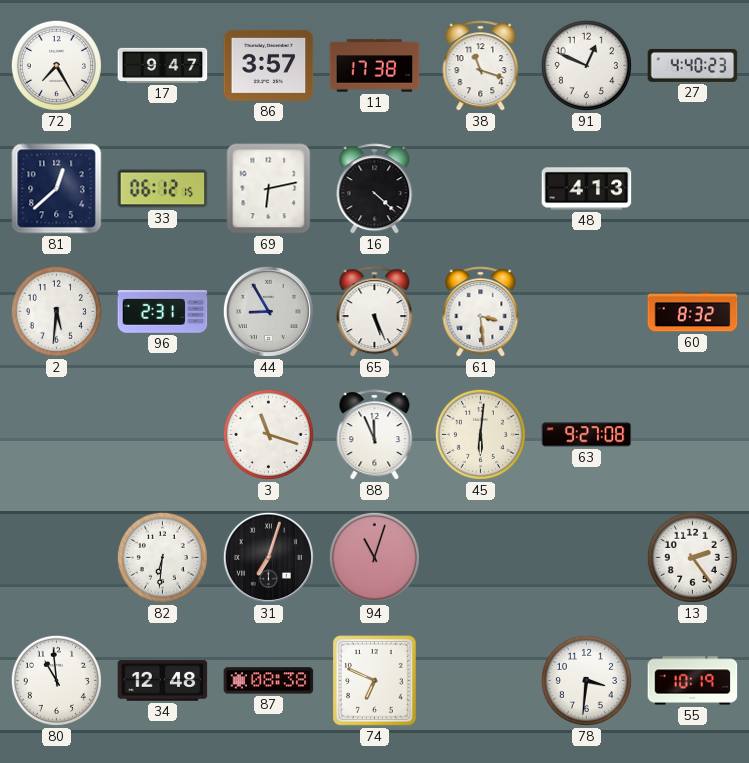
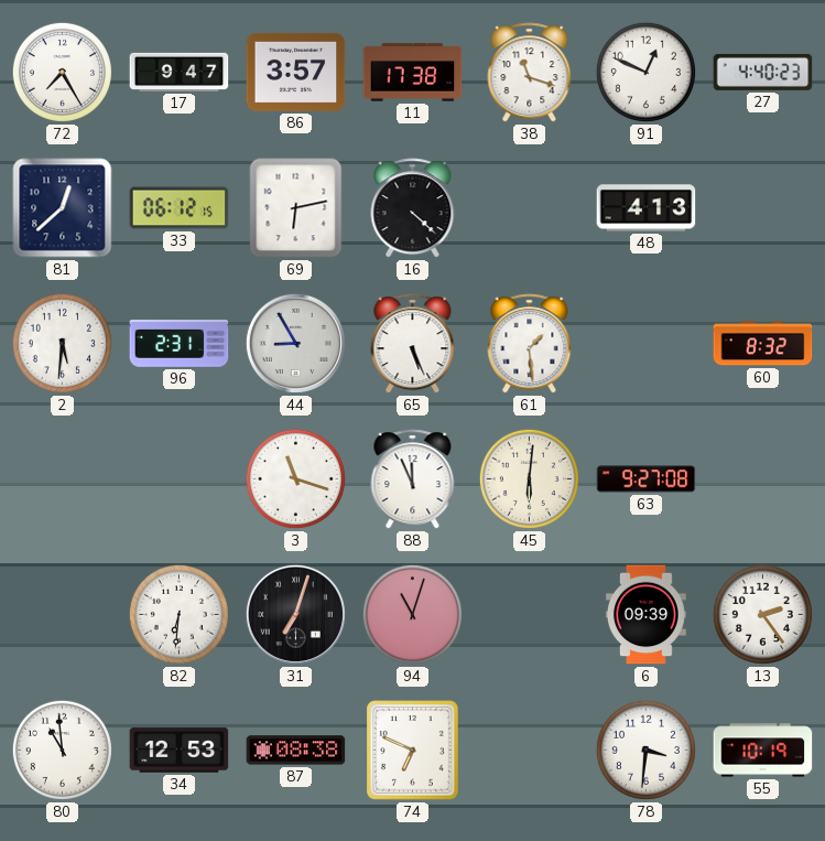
61: 3:29 -> 1:29
6: none -> 09:39
34: 12:48 -> 12:53
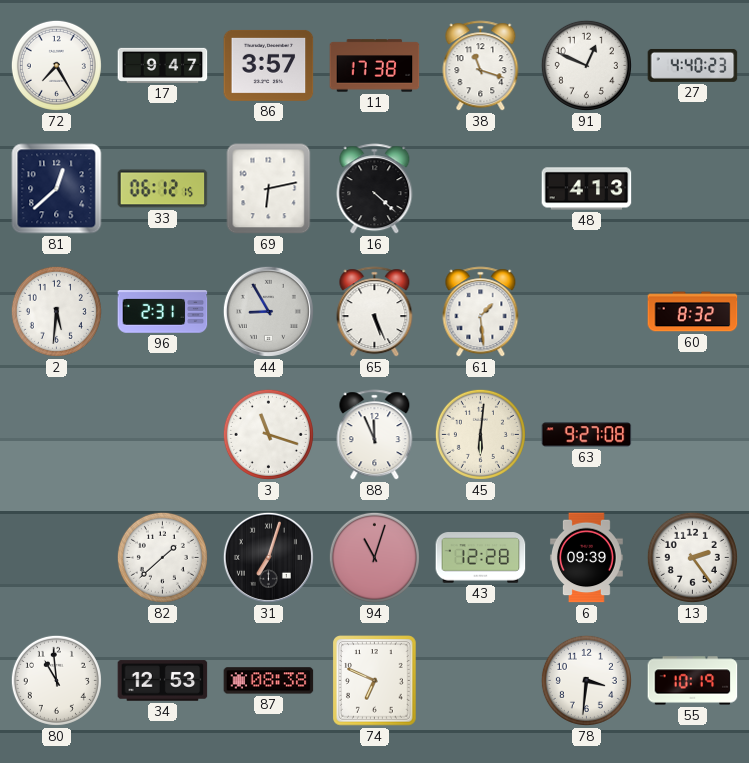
82: 6:31 -> 1:38
43: none -> 12:28
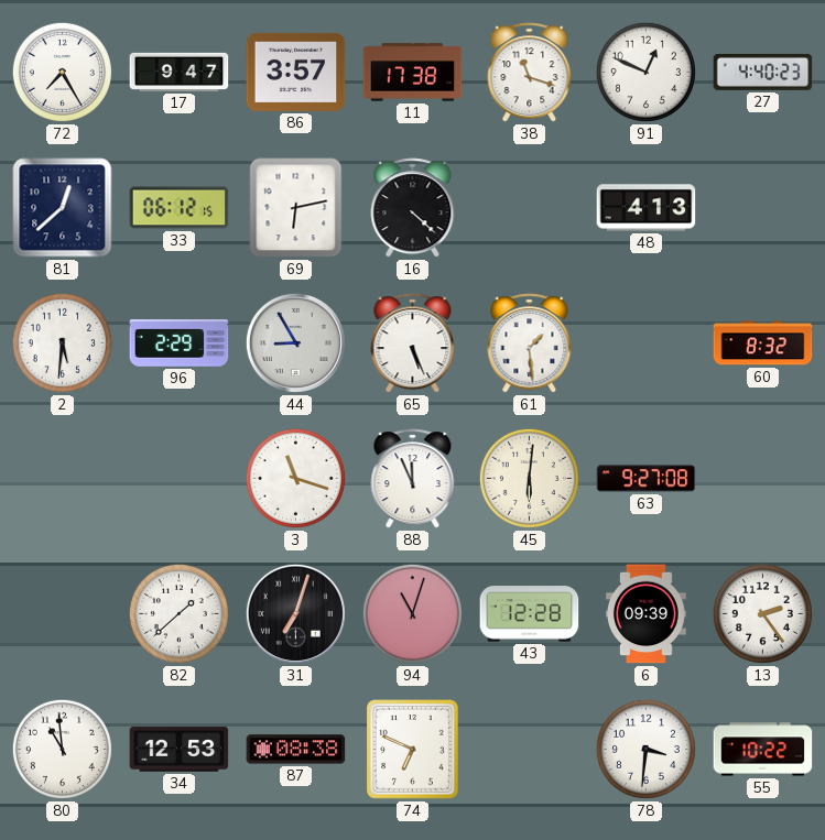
96: 2:31 -> 2:29
55: 10:19 -> 10:22
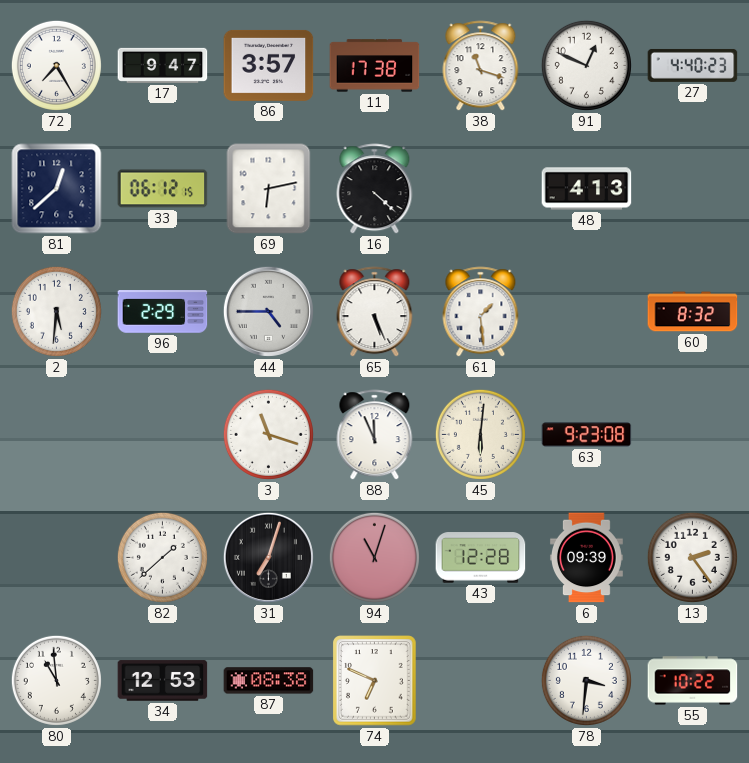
44: 8:55 -> 4:45
63: 9:27 -> 9:23
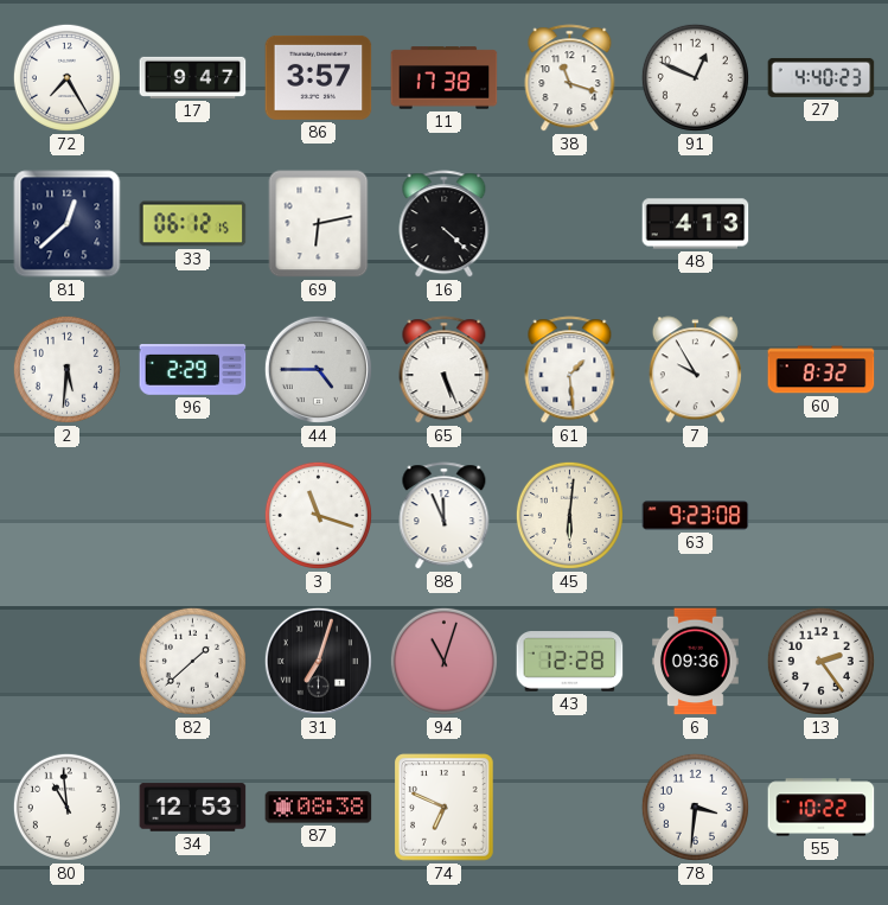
7: none -> 9:55
6: 09:39 -> 09:36
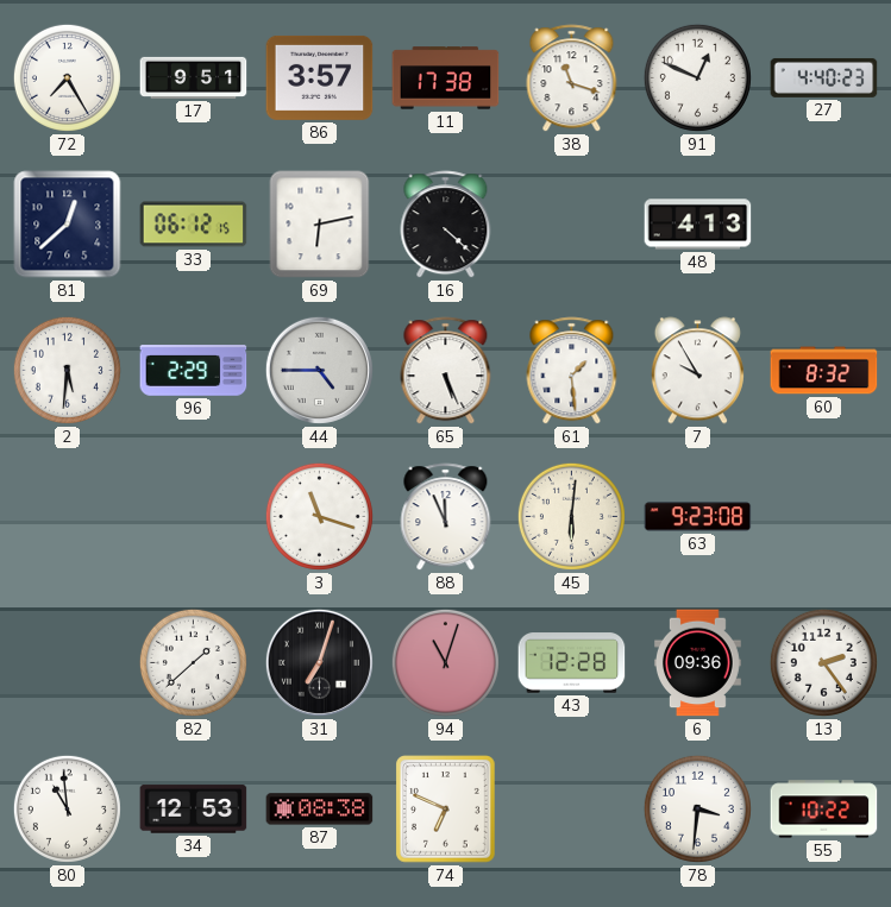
17: 9:47 -> 9:51
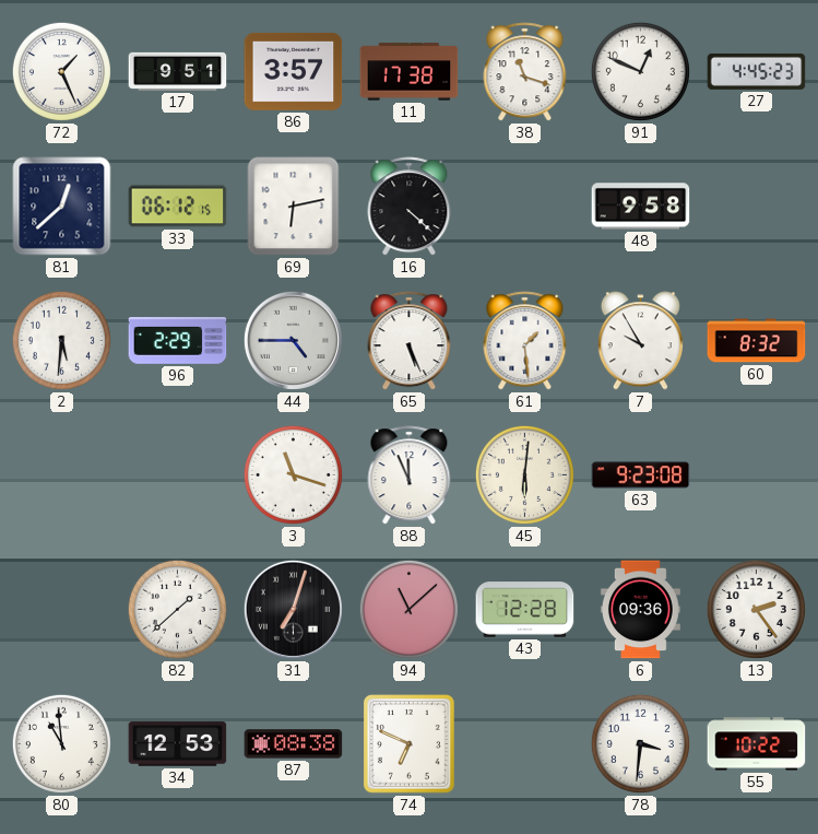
72: 7:25 -> 1:26
27: 4:40 -> 4:45
48: 4:13 -> 9:58
94: 11:03 -> 11:08
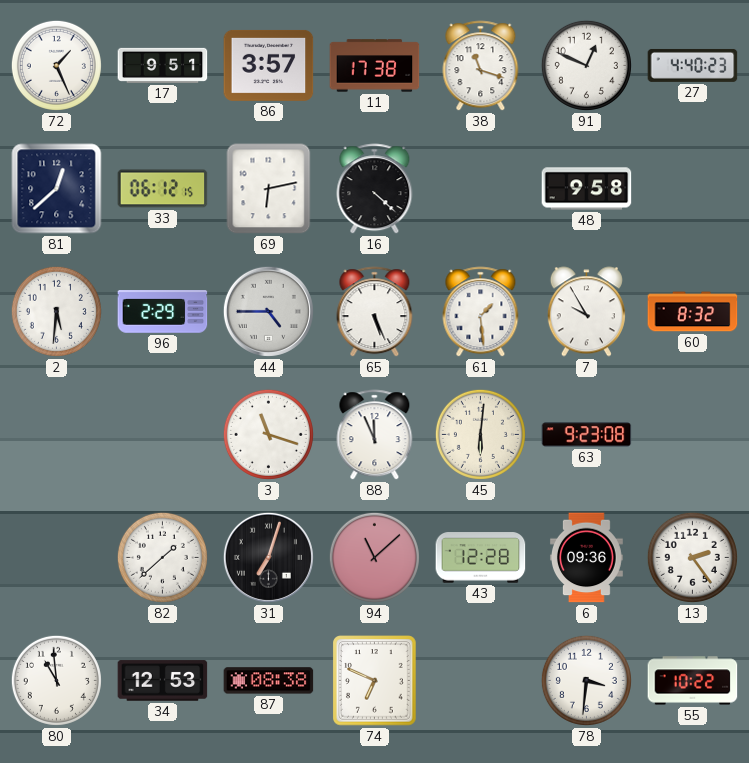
27: 4:45 -> 4:40
